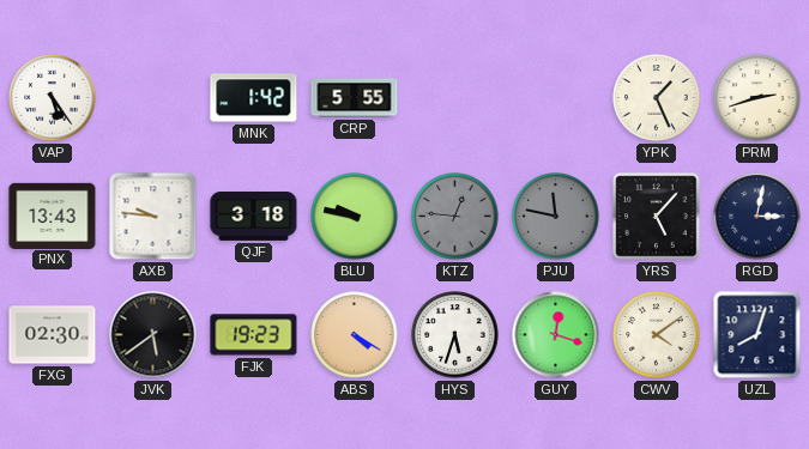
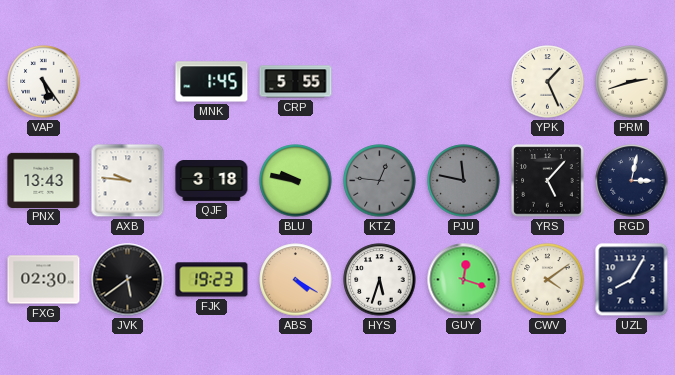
MNK: 1:42 -> 1:45
UZL: 8:03 -> 8:05
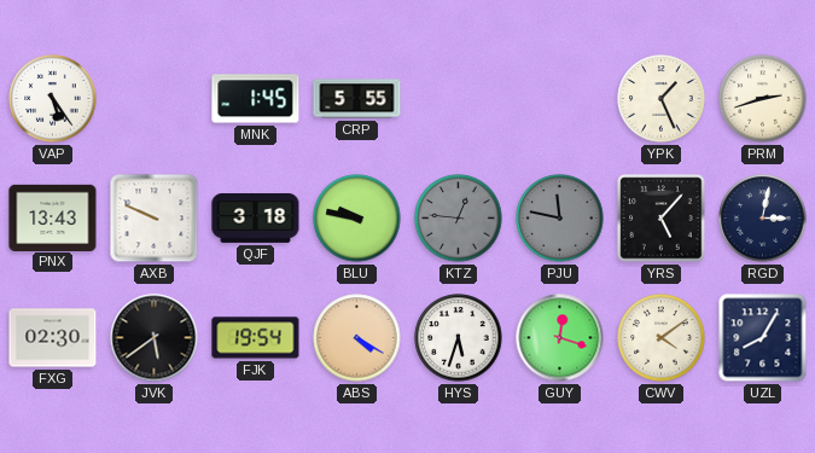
AXB: 9:46 -> 9:49
FJK: 19:23 -> 19:54
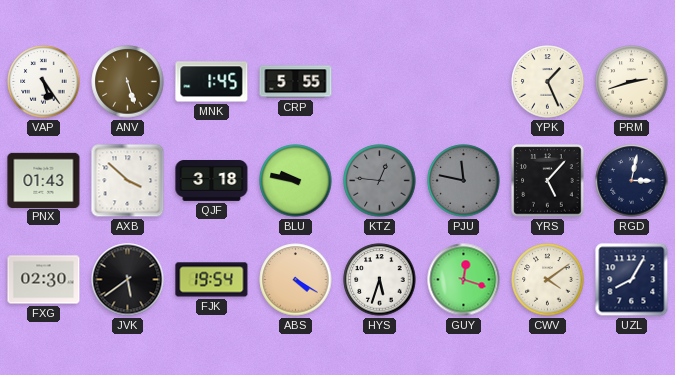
ANV: none -> 5:27
PNX: 13:43 -> 01:43
AXB: 9:49 -> 3:52
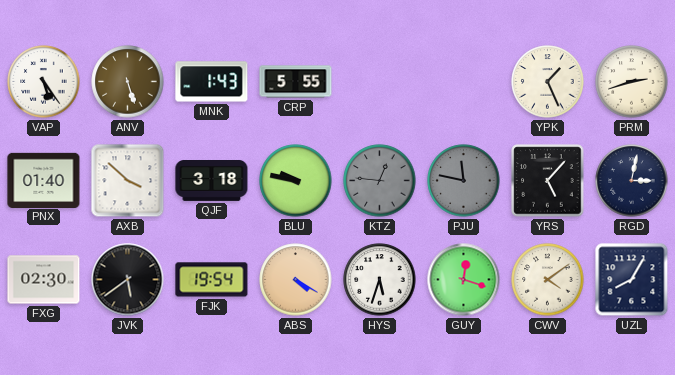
MNK: 1:45 -> 1:43
PNX: 01:43 -> 01:40
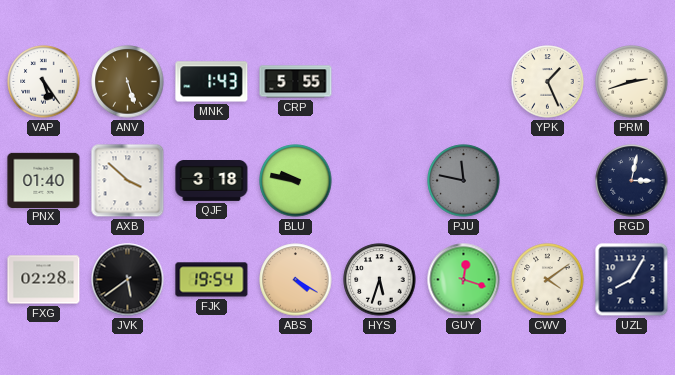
KTZ: 12:46 -> none
YRS: 5:07 -> none
FXG: 02:30 -> 02:28
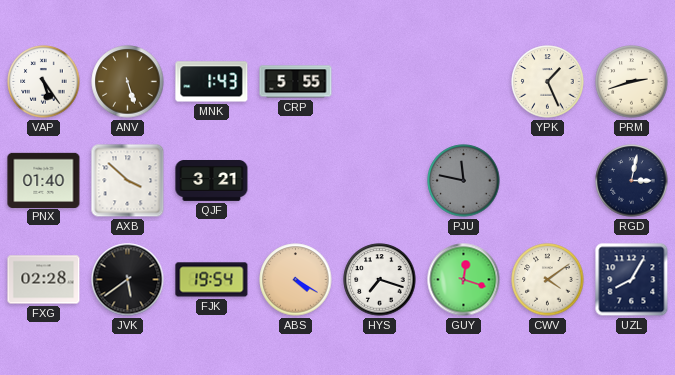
QJF: 3:18 -> 3:21
BLU: 9:47 -> none
HYS: 5:33 -> 7:18
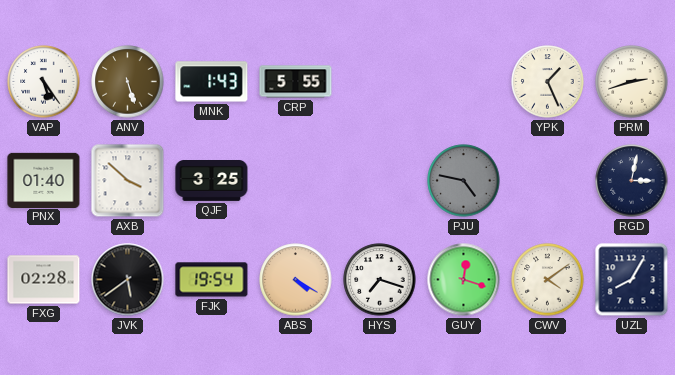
QJF: 3:21 -> 3:25
PJU: 11:47 -> 4:47
